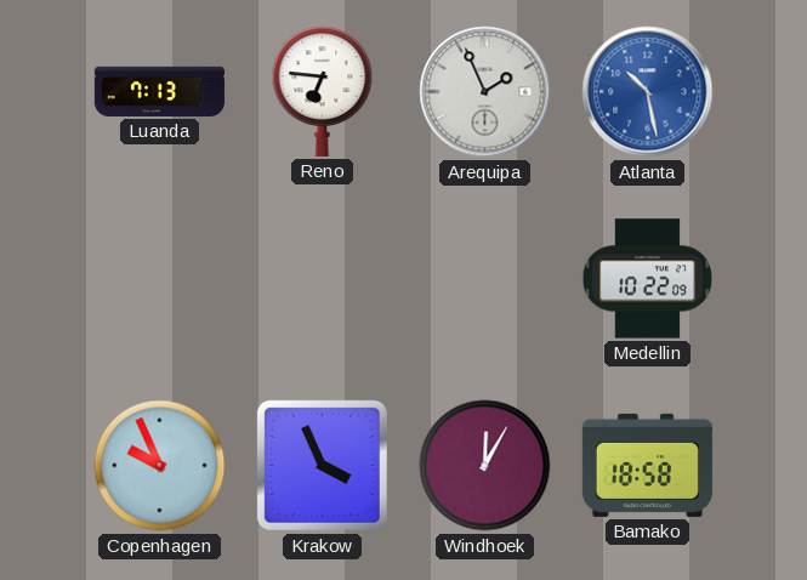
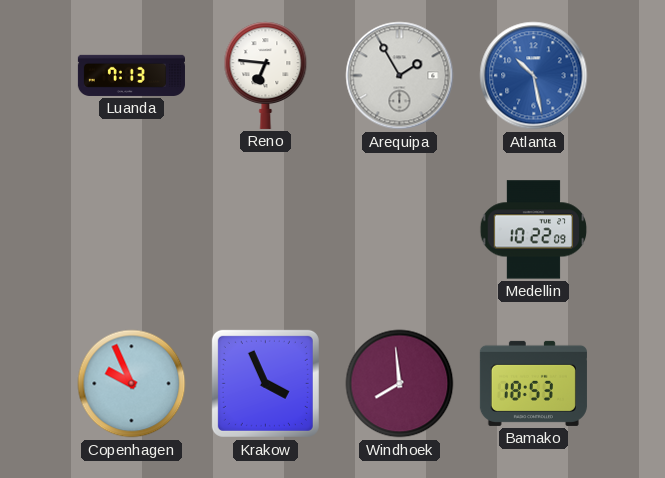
Arequipa: 1:56 -> 1:55
Windhoek: 12:05 -> 7:59
Bamako: 18:58 -> 18:53
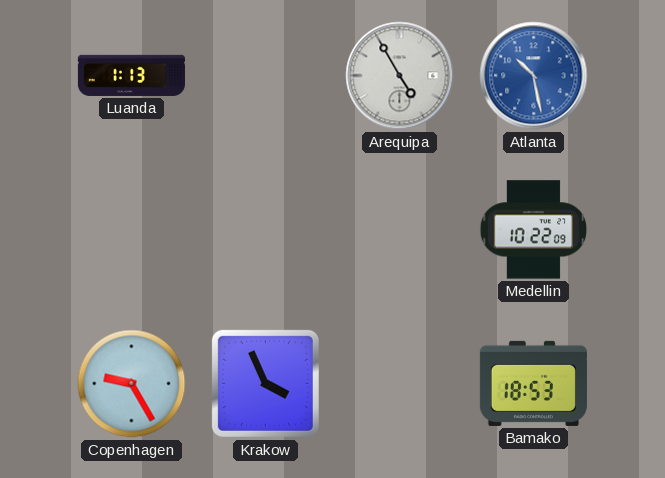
Luanda: 7:13 -> 1:13
Reno: 6:46 -> none
Arequipa: 1:55 -> 4:55
Copenhagen: 9:56 -> 9:25
Windhoek: 7:59 -> none
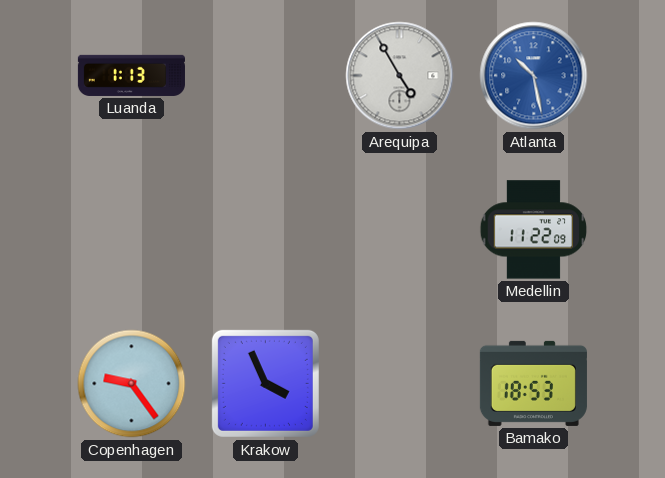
Medellin: 10:22 -> 11:22
Copenhagen: 9:25 -> 9:24
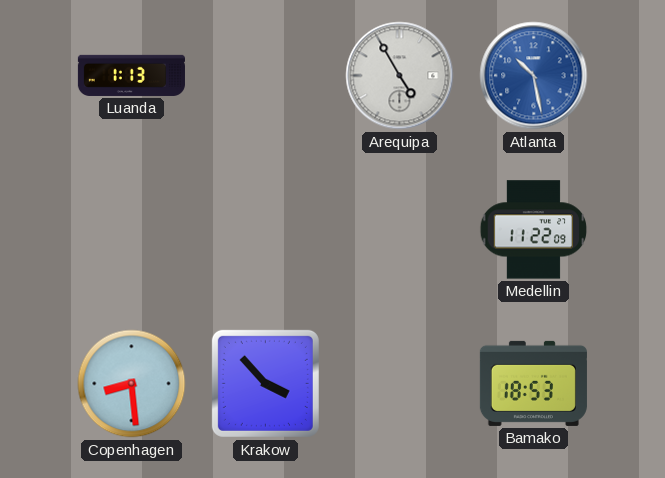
Copenhagen: 9:24 -> 8:29
Krakow: 3:56 -> 3:53
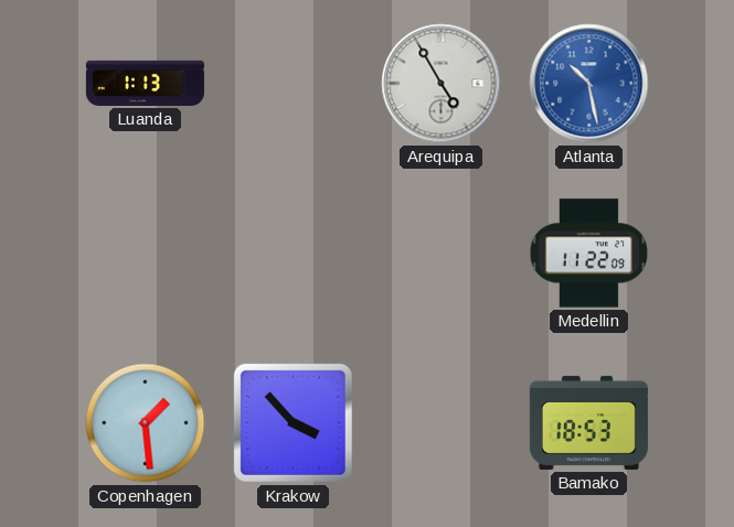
Copenhagen: 8:29 -> 1:29
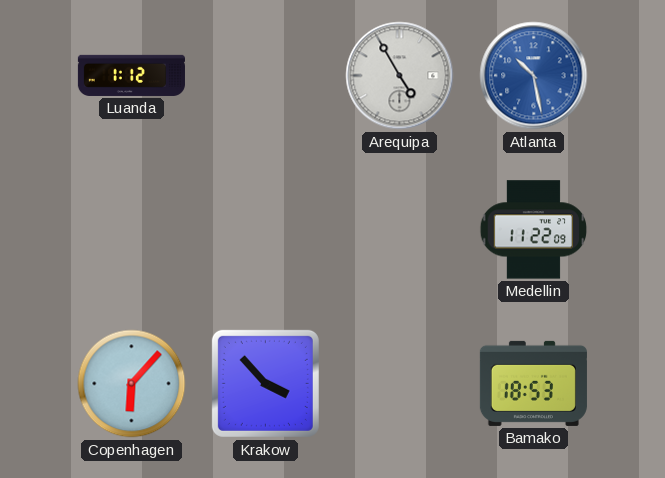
Luanda: 1:13 -> 1:12
Copenhagen: 1:29 -> 6:07
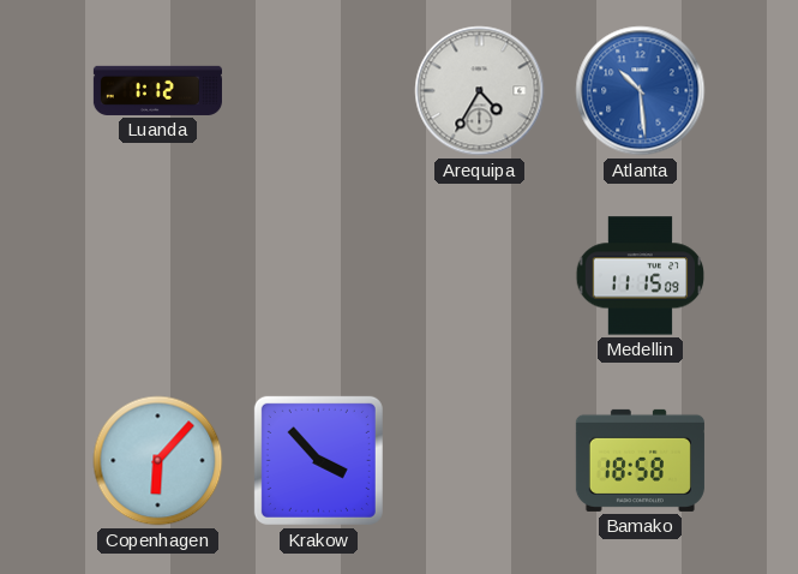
Arequipa: 4:55 -> 4:35
Atlanta: 10:28 -> 10:29
Medellin: 11:22 -> 11:15
Bamako: 18:53 -> 18:58
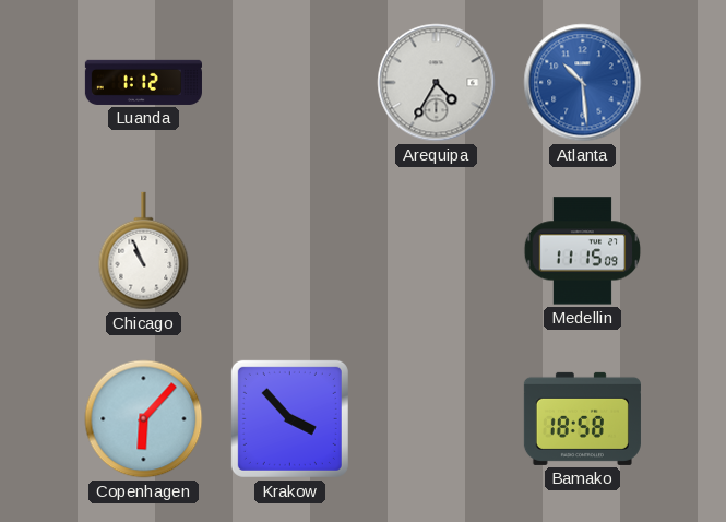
Chicago: none -> 10:56
